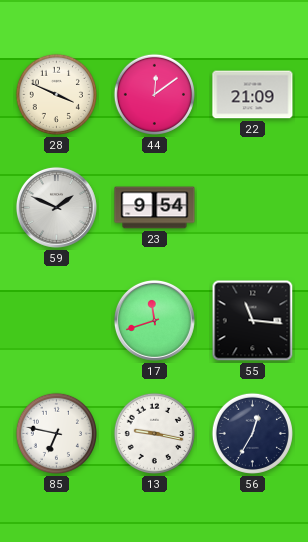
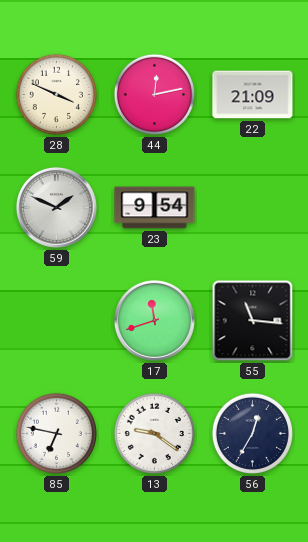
44: 12:09 -> 12:13
13: 9:17 -> 9:21
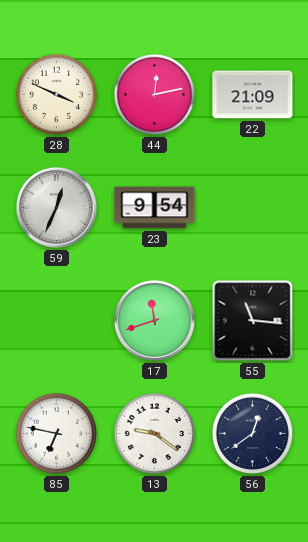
59: 1:49 -> 12:34
56: 12:35 -> 12:39
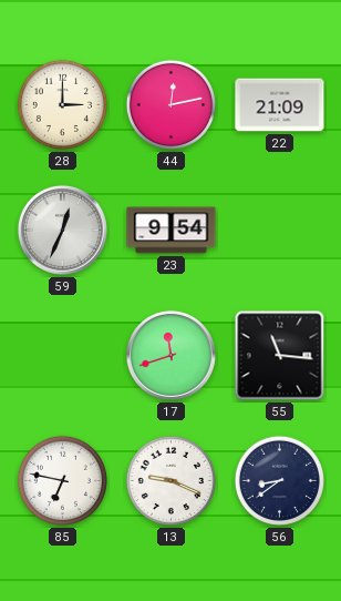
28: 3:49 -> 3:00
13: 9:21 -> 9:19
56: 12:39 -> 8:39
